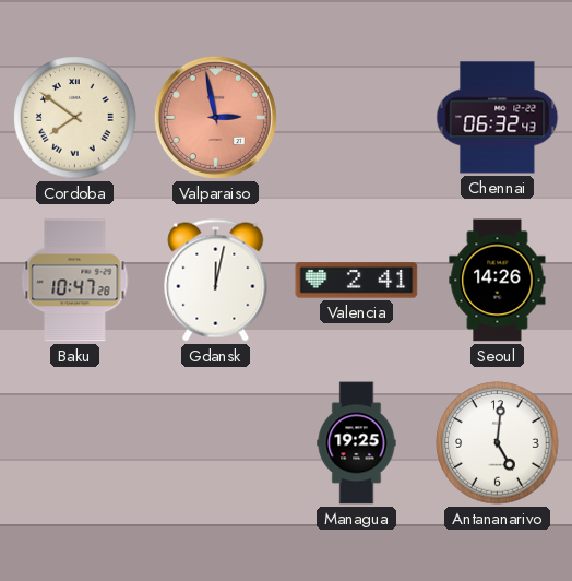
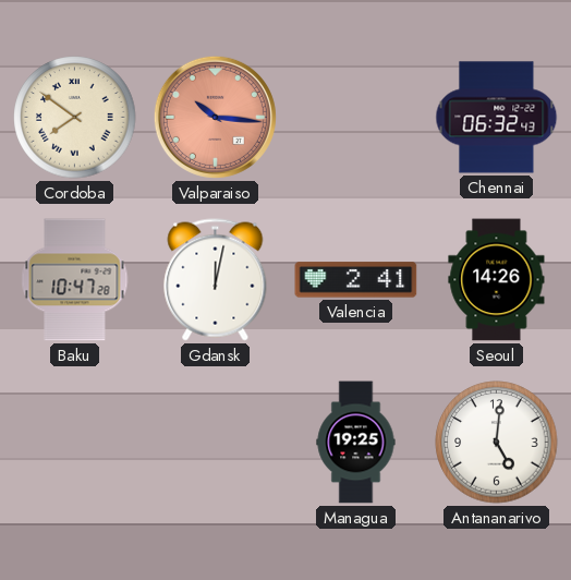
Valparaiso: 2:58 -> 10:16
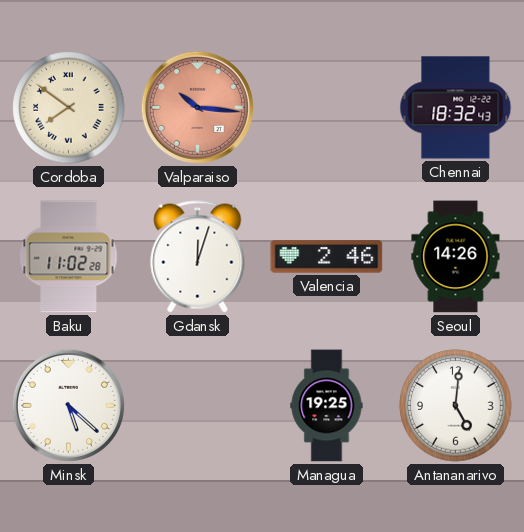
Chennai: 06:32 -> 18:32
Baku: 10:47 -> 11:02
Gdansk: 12:02 -> 12:03
Valencia: 2:41 -> 2:46
Minsk: none -> 5:22
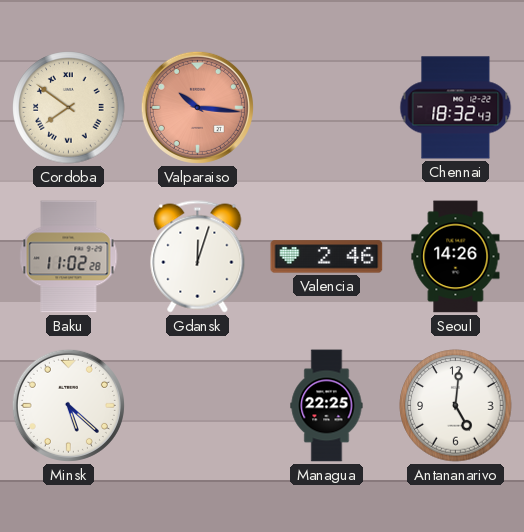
Managua: 19:25 -> 22:25
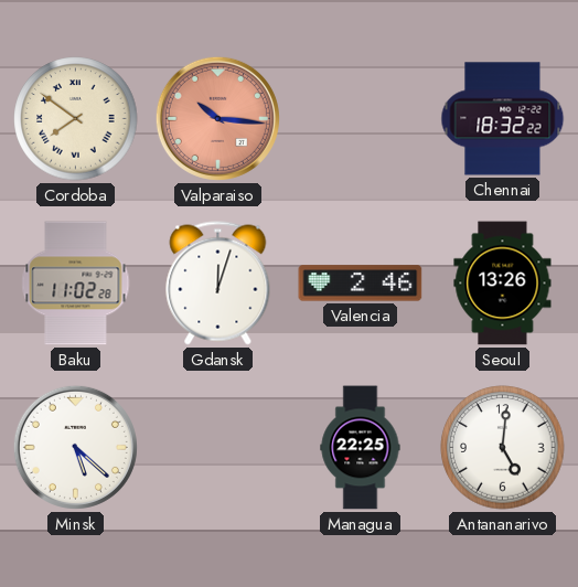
Chennai: 18:32:43 -> 18:32:22
Seoul: 14:26 -> 13:26
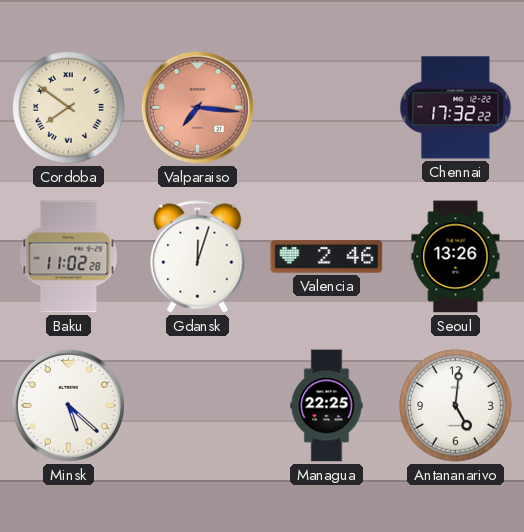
Valparaiso: 10:16 -> 7:16
Chennai: 18:32 -> 17:32
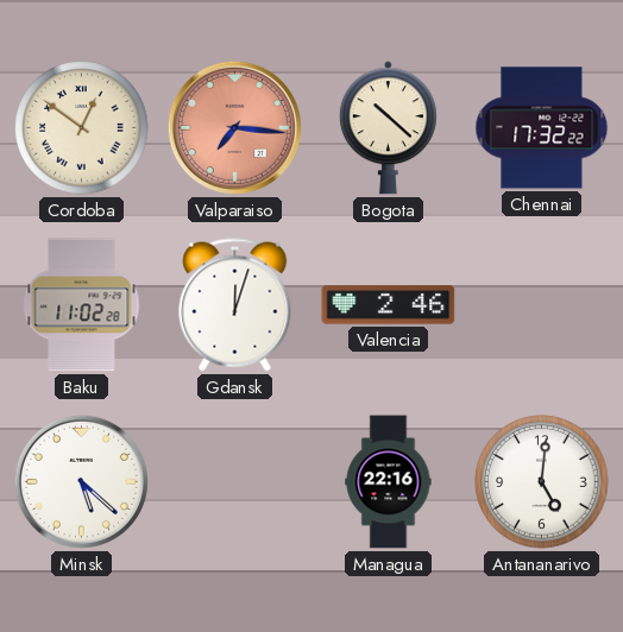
Cordoba: 7:51 -> 12:51
Bogota: none -> 10:22
Seoul: 13:26 -> none
Managua: 22:25 -> 22:16
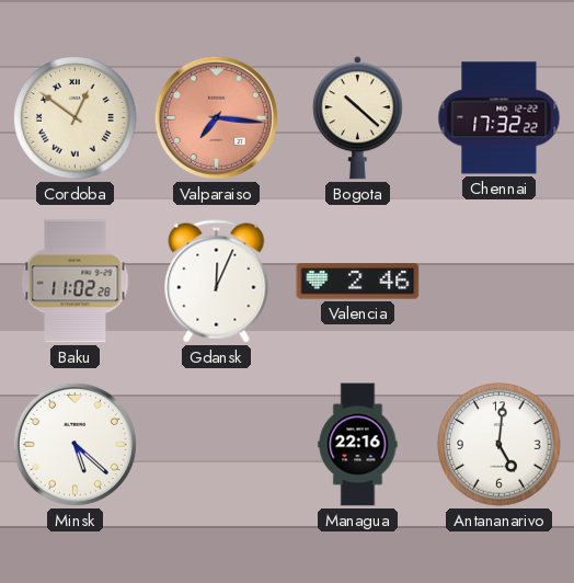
Gdansk: 12:03 -> 12:04
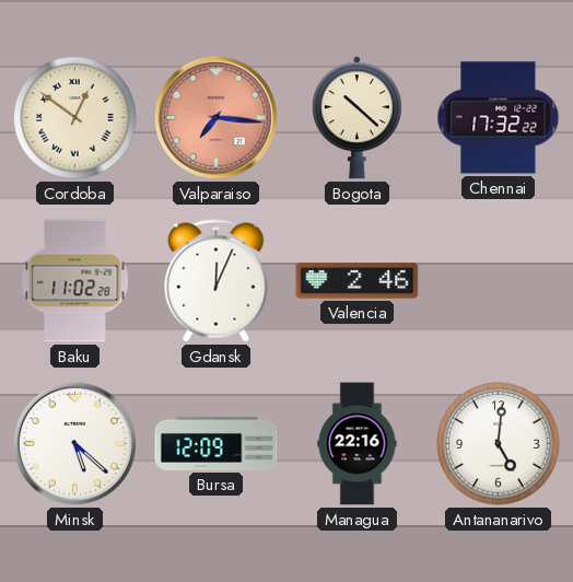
Bursa: none -> 12:09
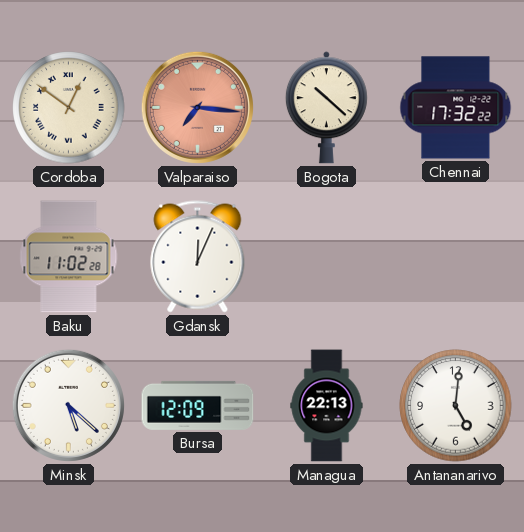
Valencia: 2:46 -> none
Managua: 22:16 -> 22:13
